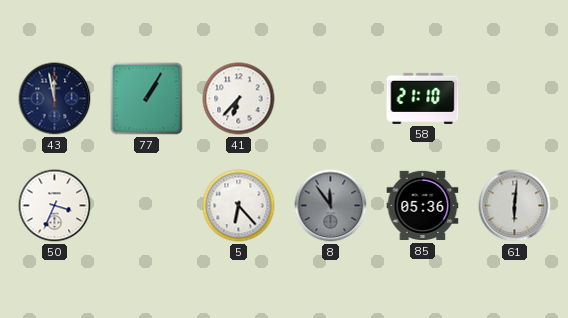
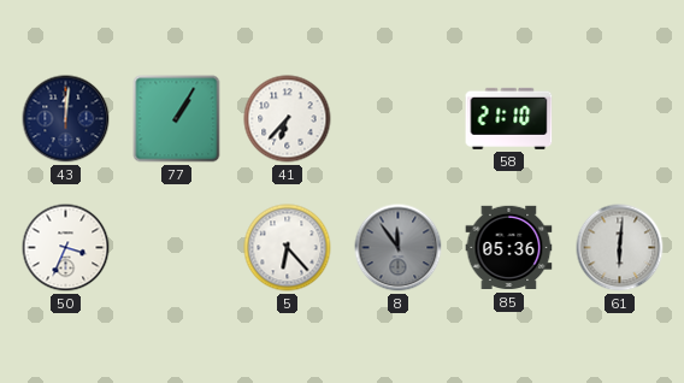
43: 11:58 -> 12:01
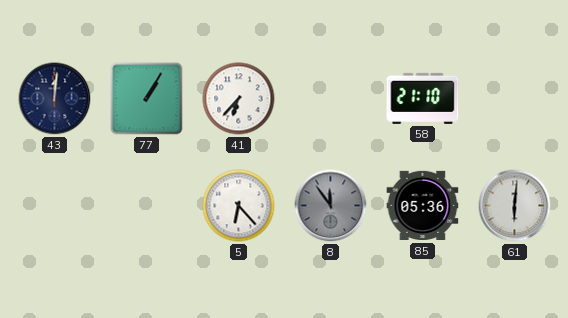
50: 3:34 -> none
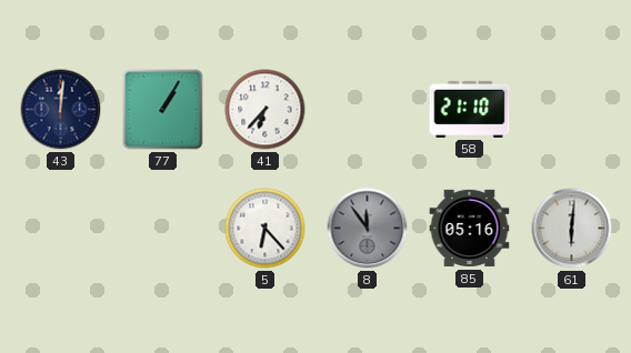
85: 05:36 -> 05:16
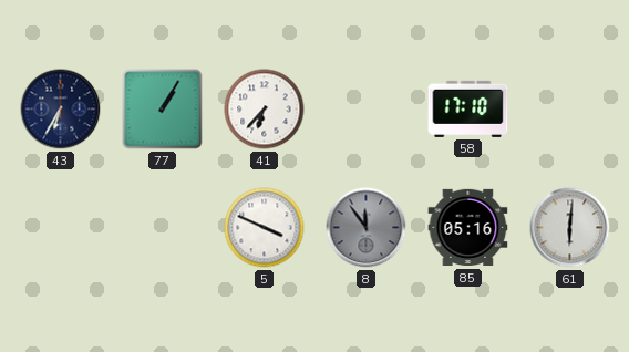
43: 12:01 -> 6:35
58: 21:10 -> 17:10
5: 6:23 -> 3:49
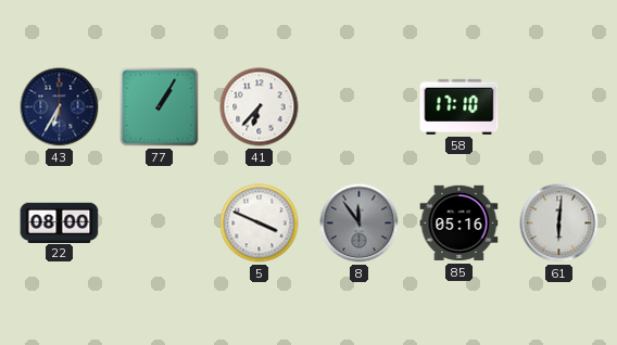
22: none -> 08:00
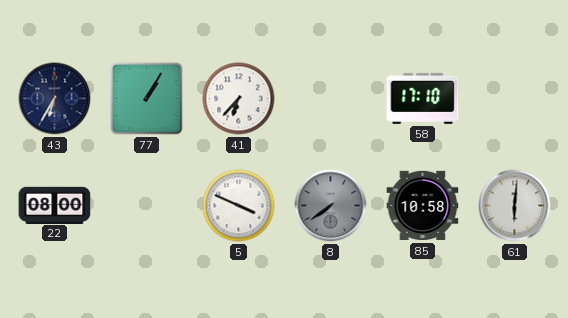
8: 11:54 -> 7:39
85: 05:16 -> 10:58
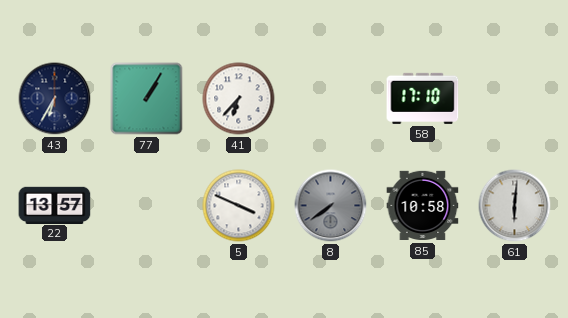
22: 08:00 -> 13:57
